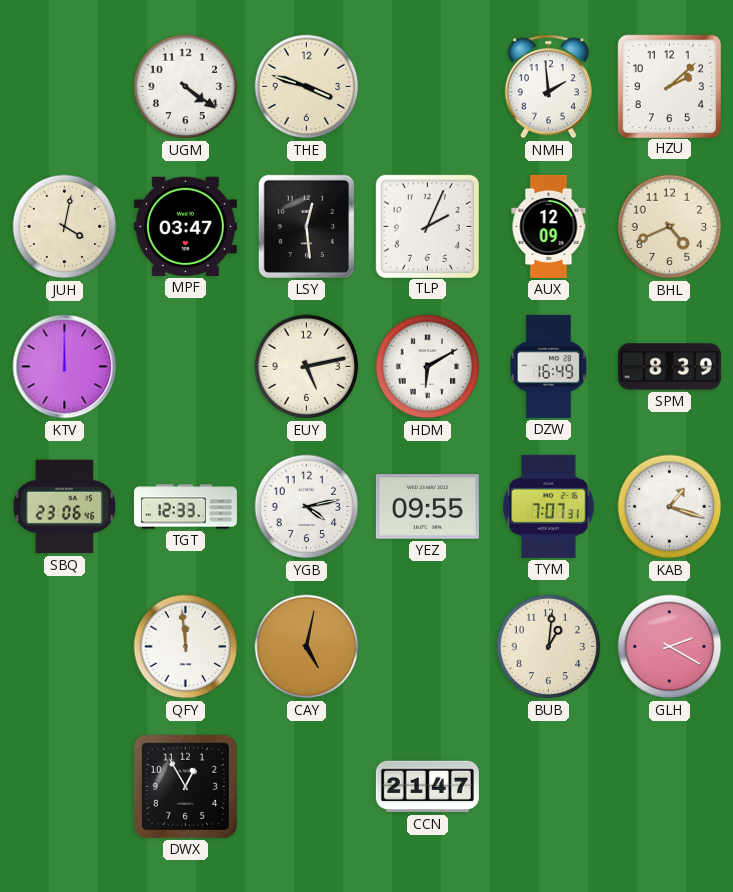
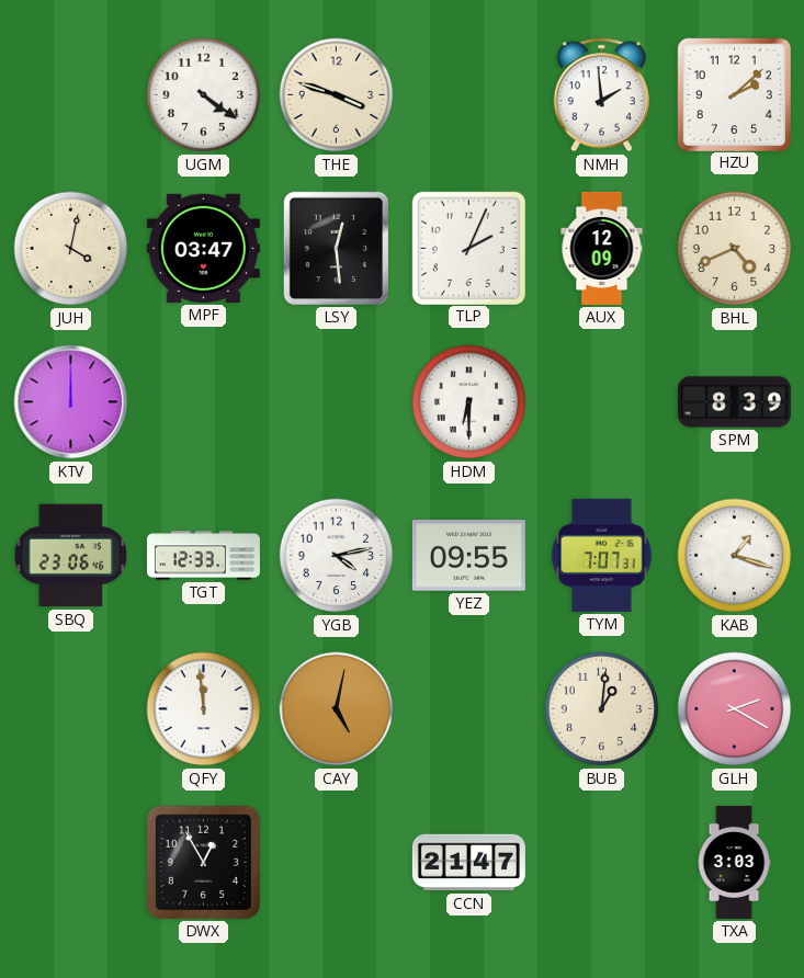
EUY: 5:13 -> none
HDM: 6:10 -> 6:30
DZW: 16:49 -> none
TXA: none -> 3:03
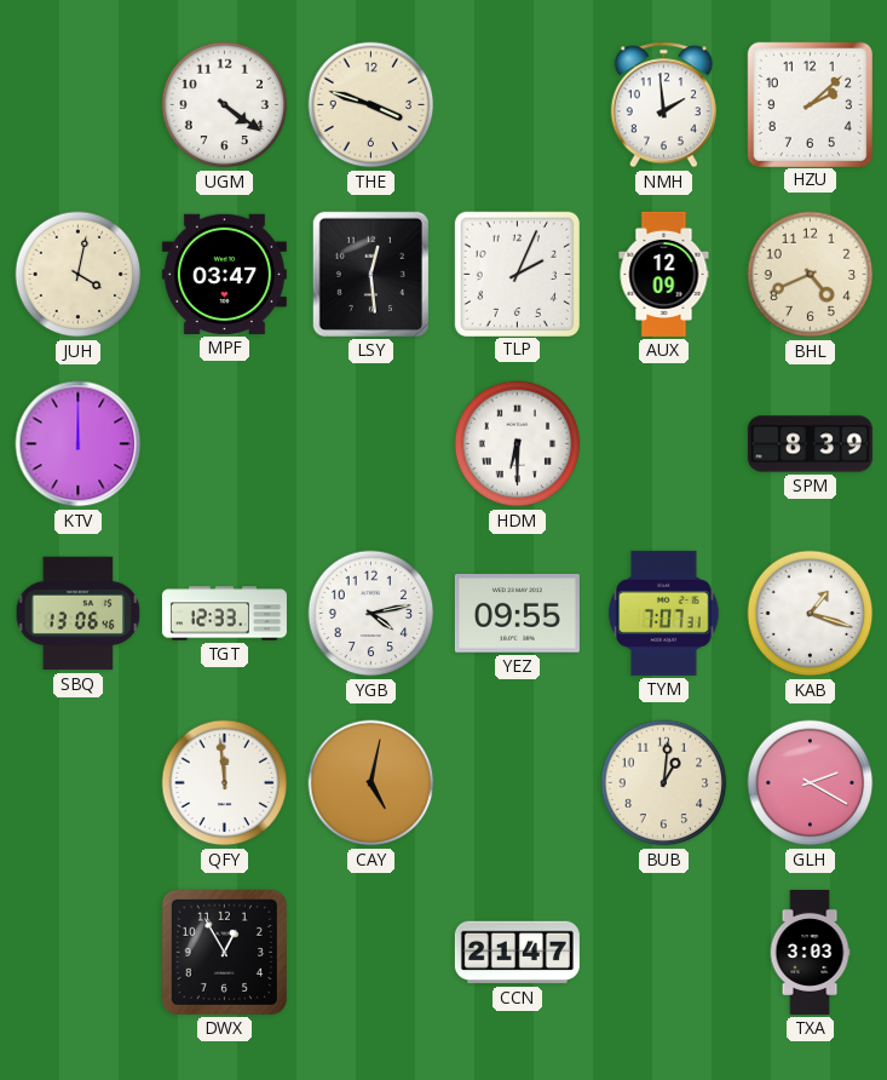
SBQ: 23:06 -> 13:06
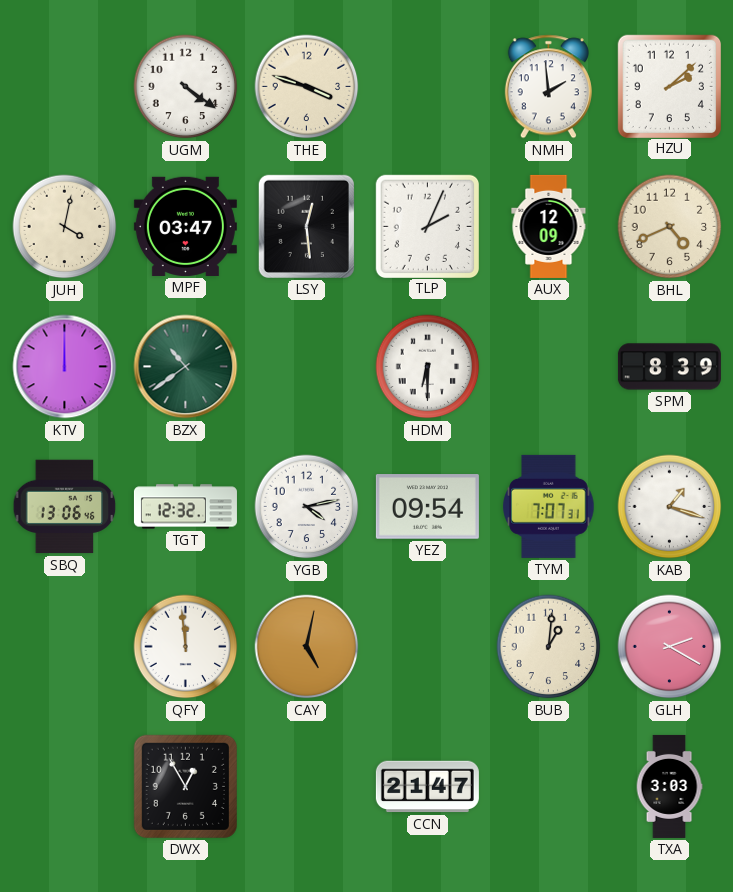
BZX: none -> 10:39
TGT: 12:33 -> 12:32
YEZ: 09:55 -> 09:54
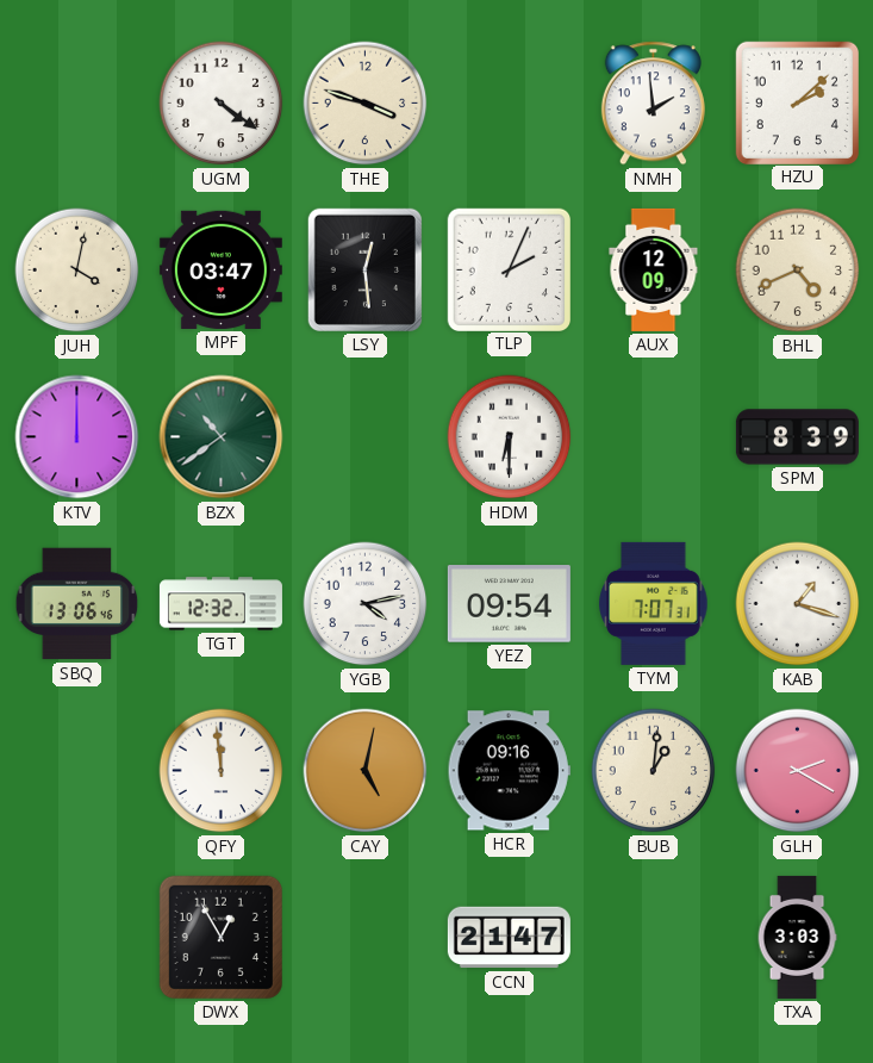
HCR: none -> 09:16
